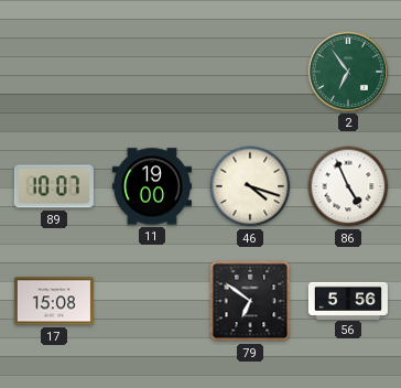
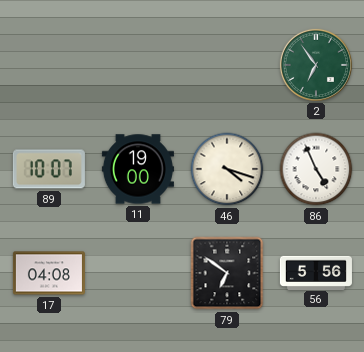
17: 15:08 -> 04:08
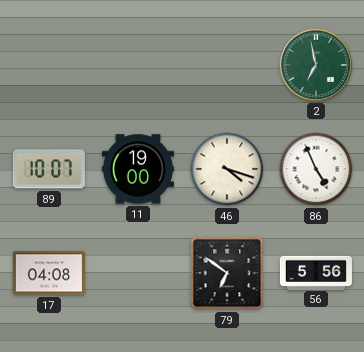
2: 6:54 -> 6:58
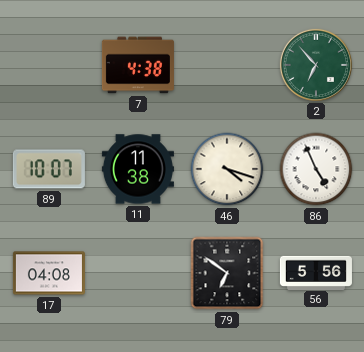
7: none -> 4:38
2: 6:58 -> 6:53
11: 19:00 -> 11:38
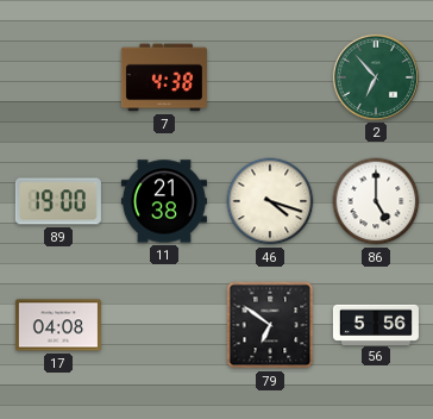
89: 10:07 -> 19:00
11: 11:38 -> 21:38
86: 4:56 -> 5:00
